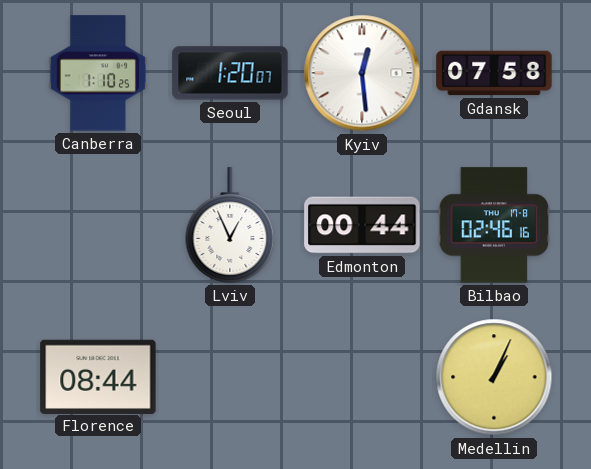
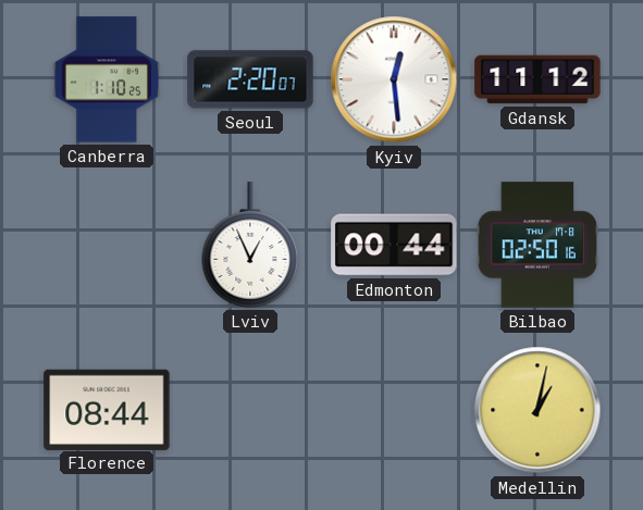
Seoul: 1:20 -> 2:20
Gdansk: 07:58 -> 11:12
Bilbao: 02:46 -> 02:50
Medellin: 1:04 -> 1:02
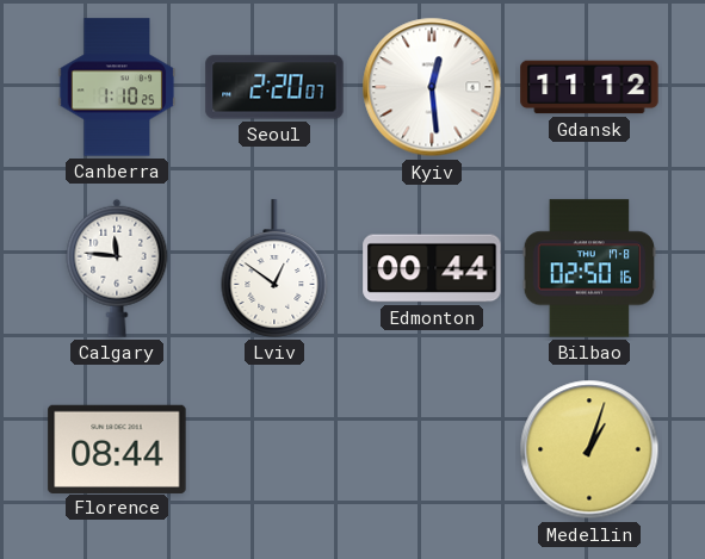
Calgary: none -> 11:46
Lviv: 12:56 -> 12:51
Medellin: 1:02 -> 1:03
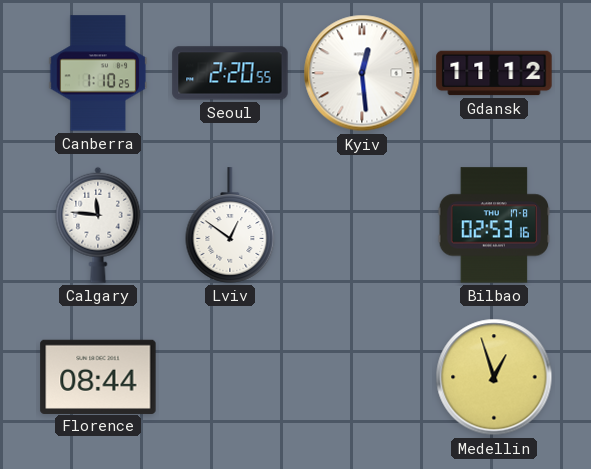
Seoul: 2:20:07 -> 2:20:55
Edmonton: 00:44 -> none
Bilbao: 02:50 -> 02:53
Medellin: 1:03 -> 12:57
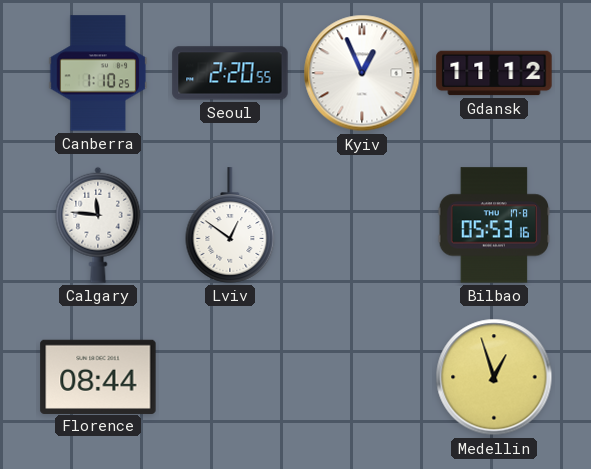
Kyiv: 12:29 -> 12:56
Bilbao: 02:53 -> 05:53
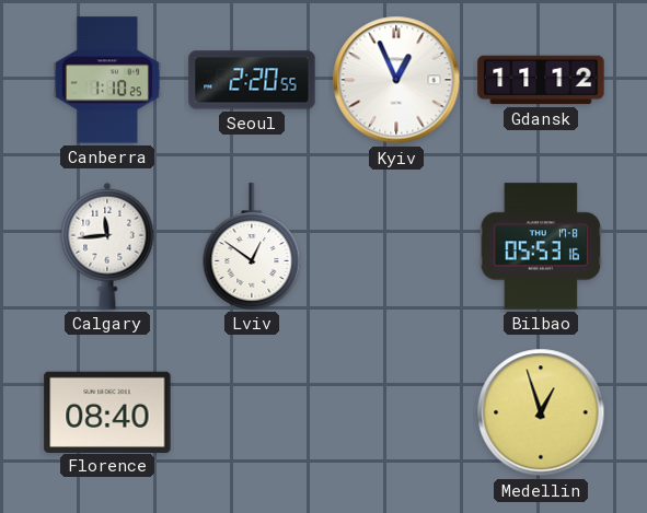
Calgary: 11:46 -> 11:44
Florence: 08:44 -> 08:40
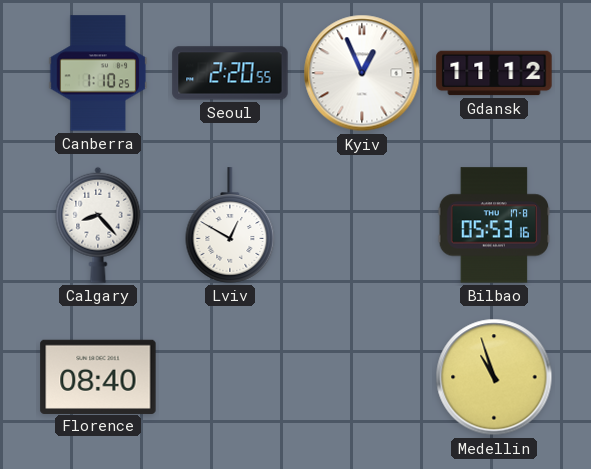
Calgary: 11:44 -> 8:23
Lviv: 12:51 -> 12:50
Medellin: 12:57 -> 10:57
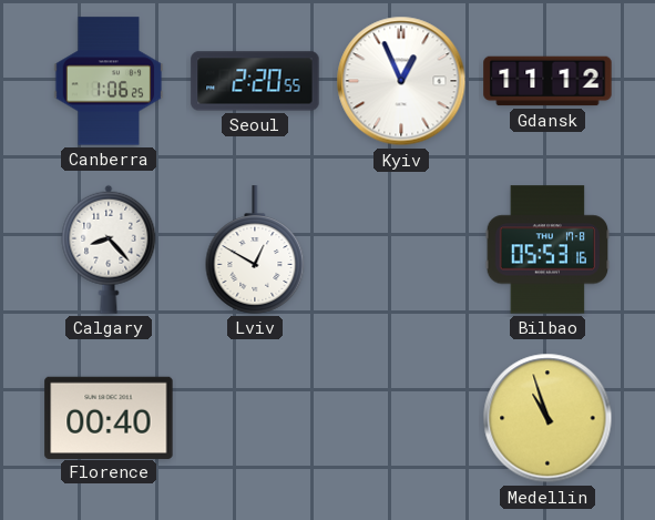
Canberra: 1:10 -> 1:06
Florence: 08:40 -> 00:40
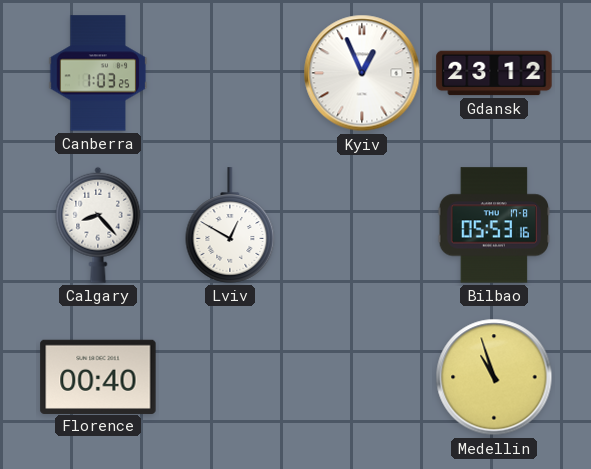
Canberra: 1:06 -> 1:03
Seoul: 2:20 -> none
Gdansk: 11:12 -> 23:12
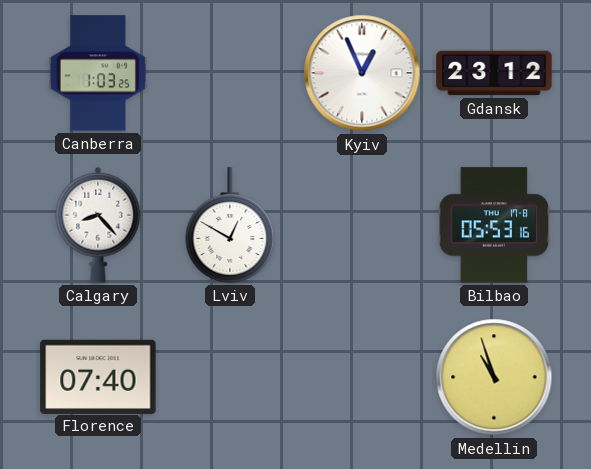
Florence: 00:40 -> 07:40
